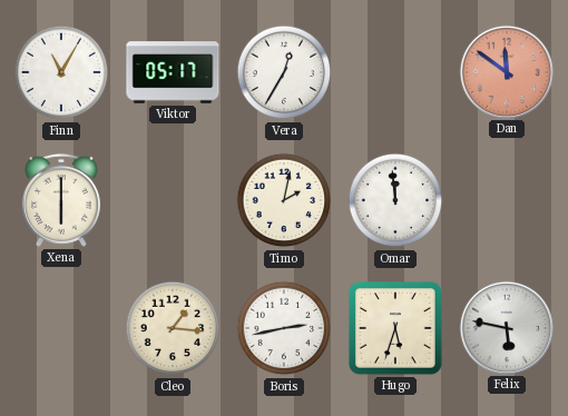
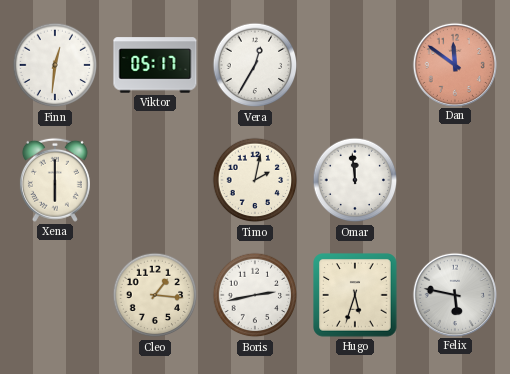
Finn: 11:05 -> 12:31
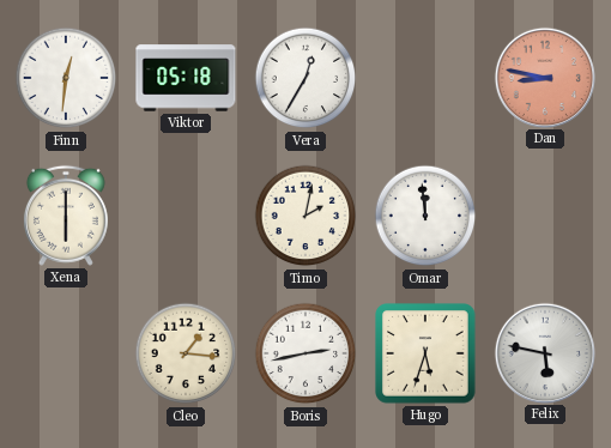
Viktor: 05:17 -> 05:18
Dan: 11:51 -> 8:47
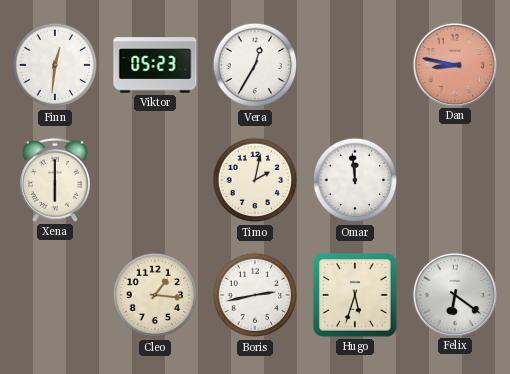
Viktor: 05:18 -> 05:23
Felix: 5:47 -> 6:21
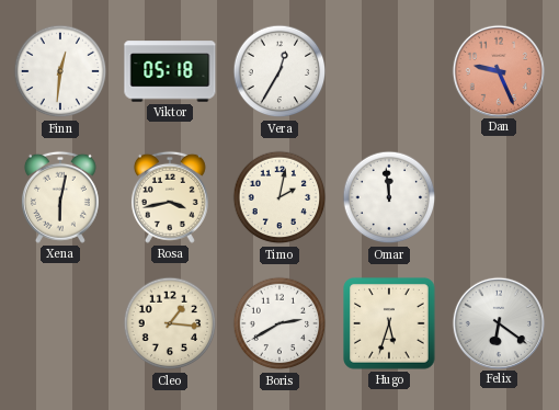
Viktor: 05:23 -> 05:18
Dan: 8:47 -> 9:26
Xena: 6:00 -> 6:02
Rosa: none -> 3:43
Boris: 2:43 -> 2:40
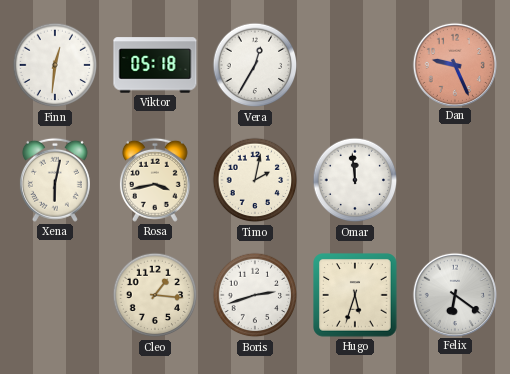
Boris: 2:40 -> 2:42
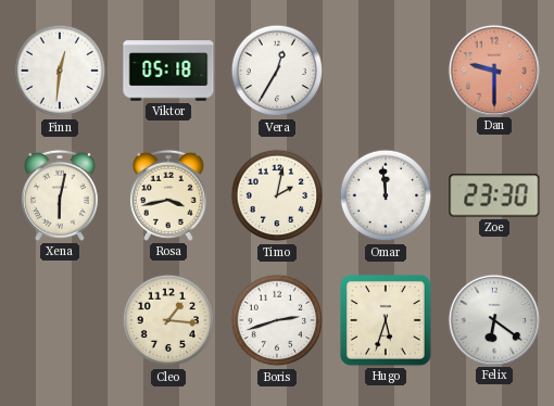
Dan: 9:26 -> 9:30
Zoe: none -> 23:30
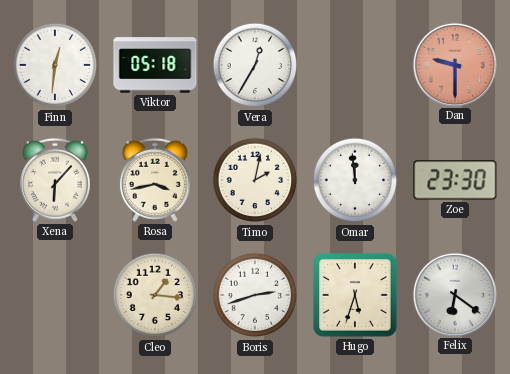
Xena: 6:02 -> 6:07
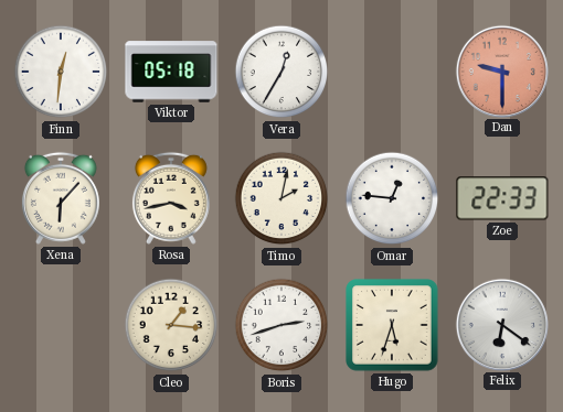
Omar: 11:59 -> 12:46
Zoe: 23:30 -> 22:33
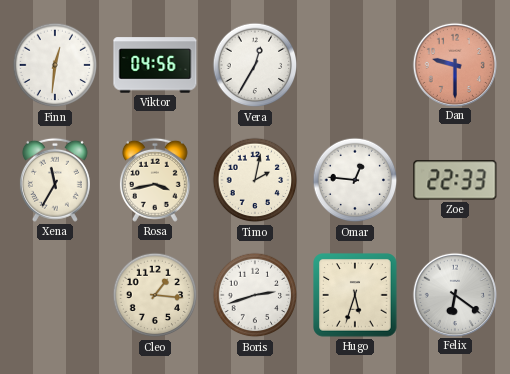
Viktor: 05:18 -> 04:56
Xena: 6:07 -> 11:35
